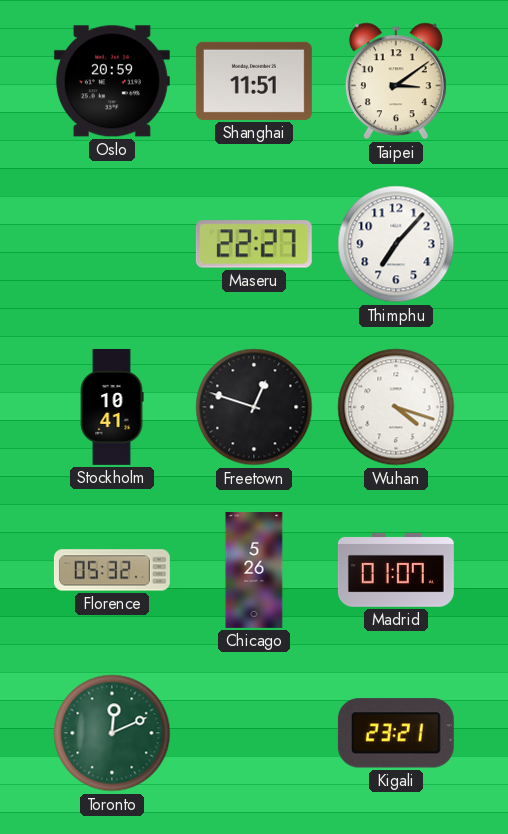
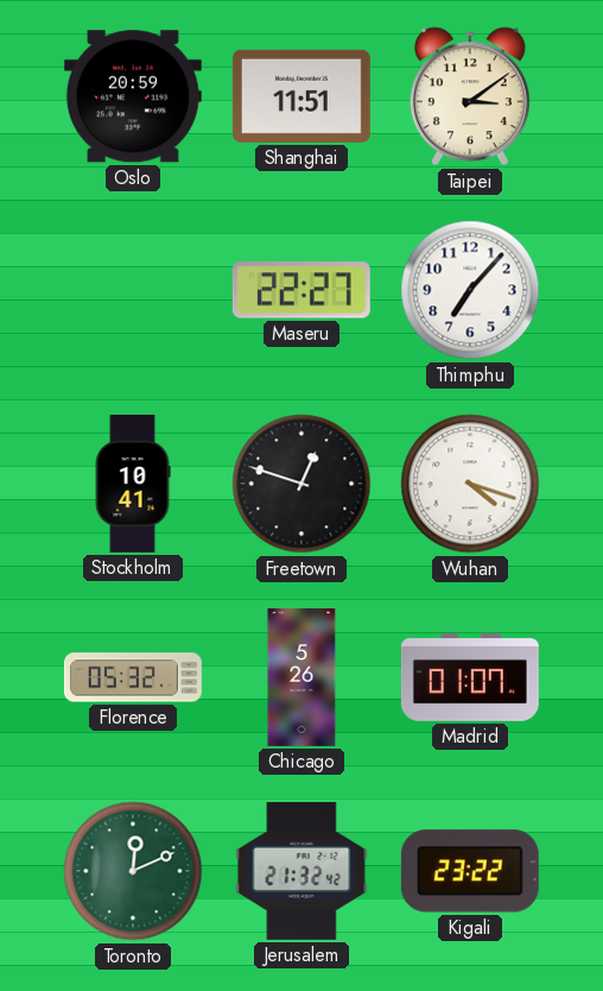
Jerusalem: none -> 21:32
Kigali: 23:21 -> 23:22
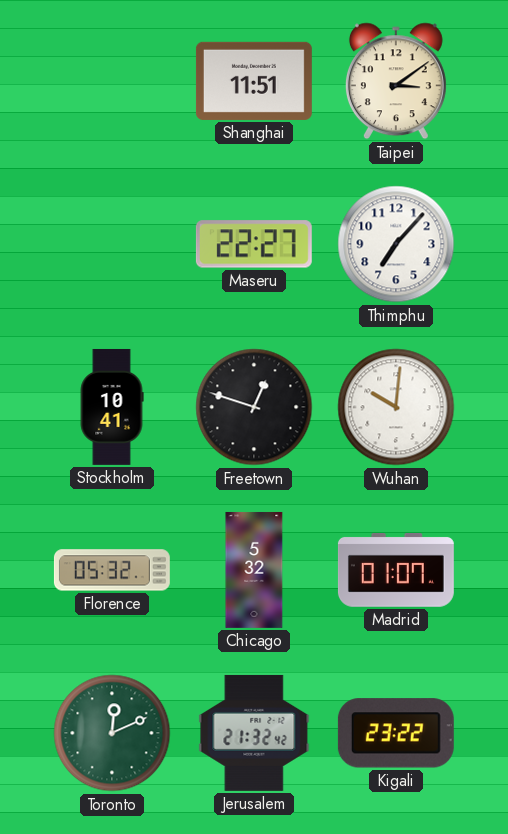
Oslo: 20:59 -> none
Wuhan: 4:18 -> 10:01
Chicago: 5:26 -> 5:32
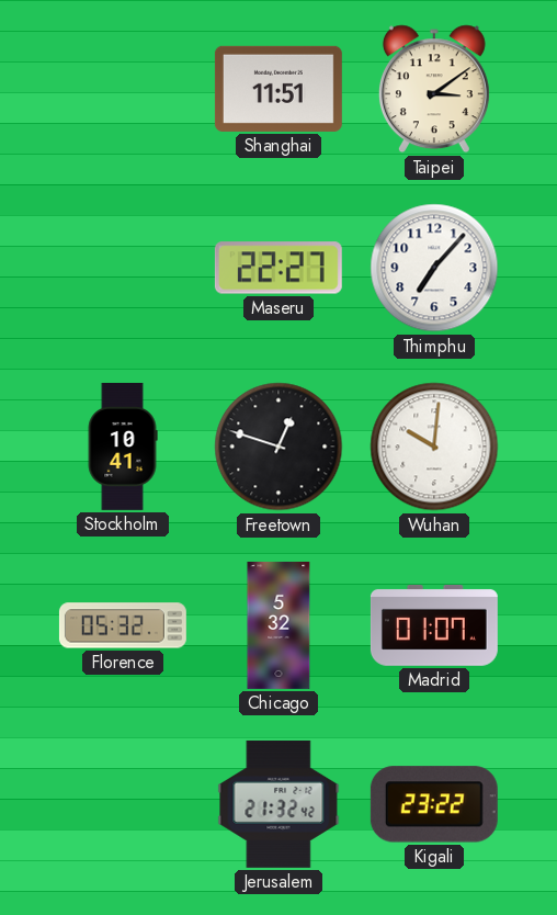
Toronto: 12:11 -> none
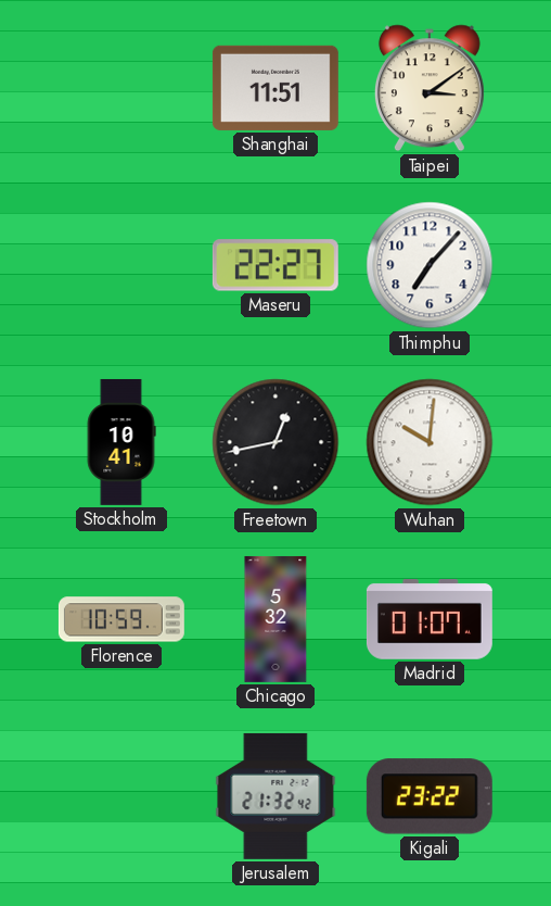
Freetown: 12:48 -> 12:43
Florence: 05:32 -> 10:59
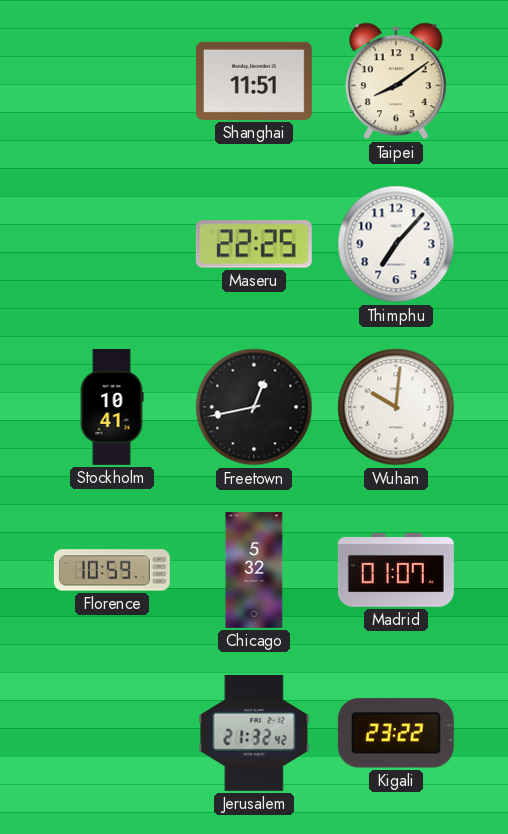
Taipei: 3:09 -> 8:09
Maseru: 22:27 -> 22:25
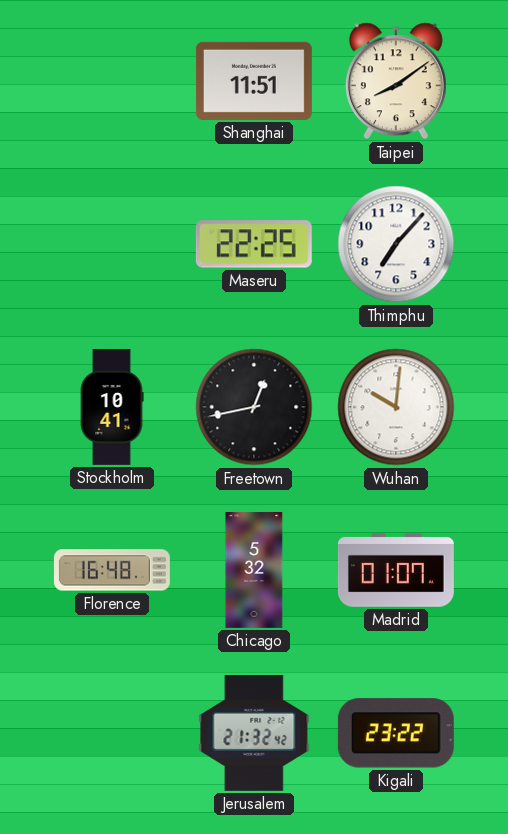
Florence: 10:59 -> 16:48
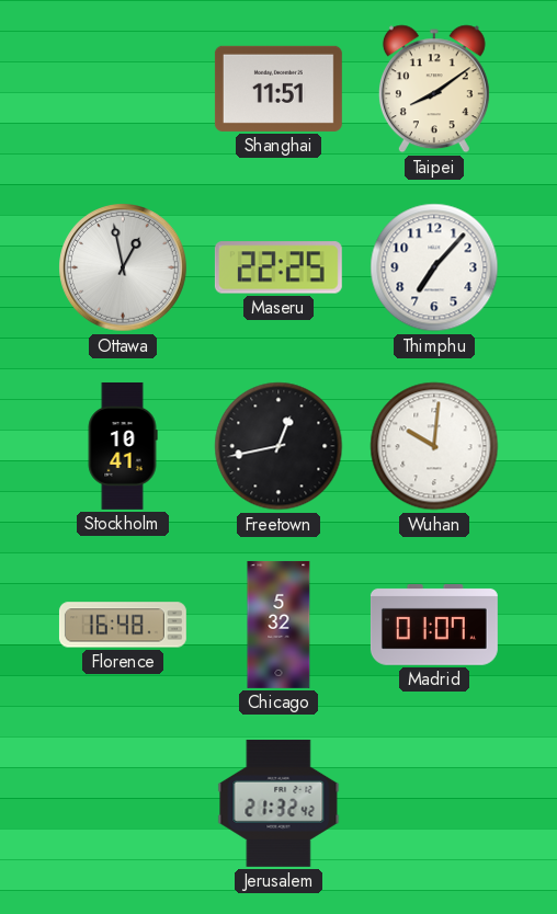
Ottawa: none -> 12:58
Kigali: 23:22 -> none
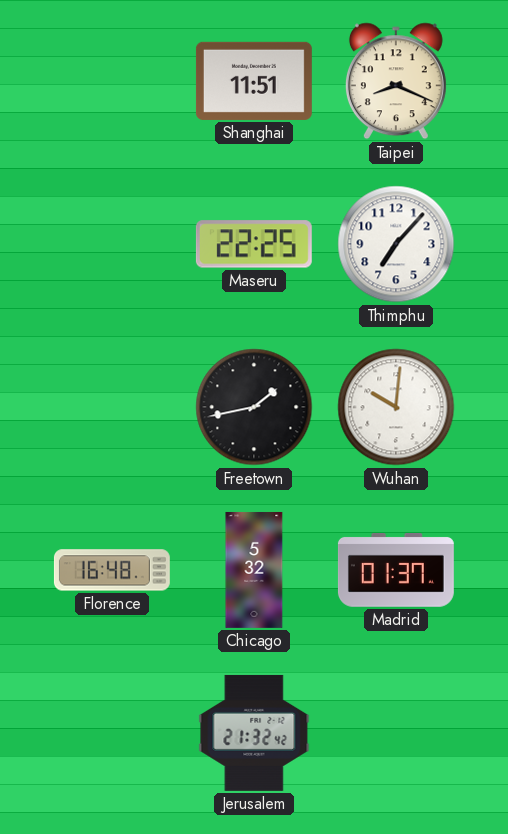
Taipei: 8:09 -> 8:19
Ottawa: 12:58 -> none
Stockholm: 10:41 -> none
Freetown: 12:43 -> 1:43
Madrid: 01:07 -> 01:37
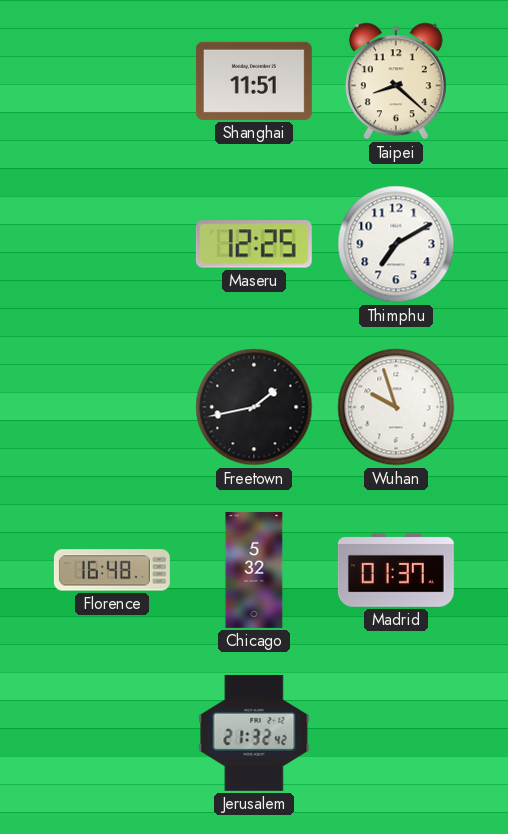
Taipei: 8:19 -> 8:22
Maseru: 22:25 -> 12:25
Thimphu: 7:07 -> 7:10
Wuhan: 10:01 -> 9:57
